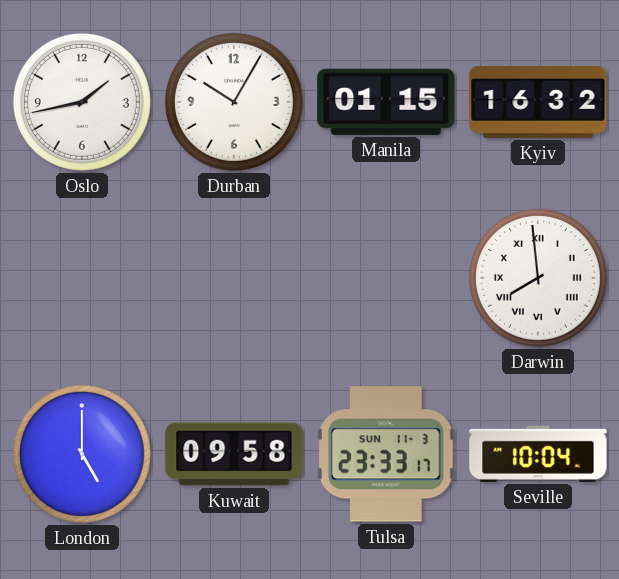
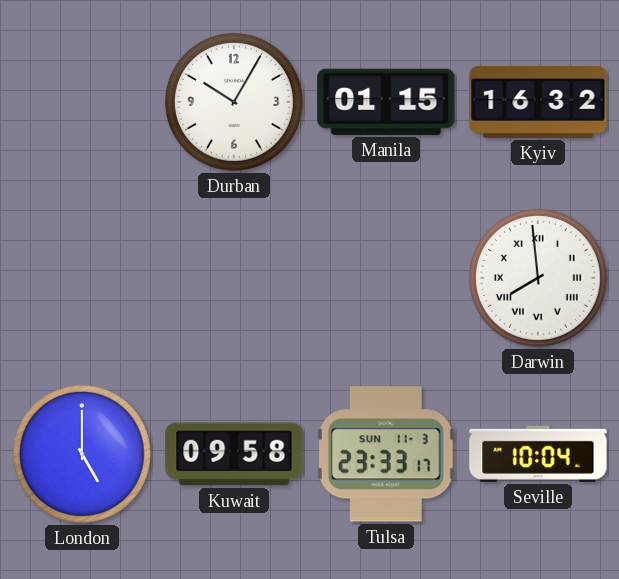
Oslo: 1:43 -> none
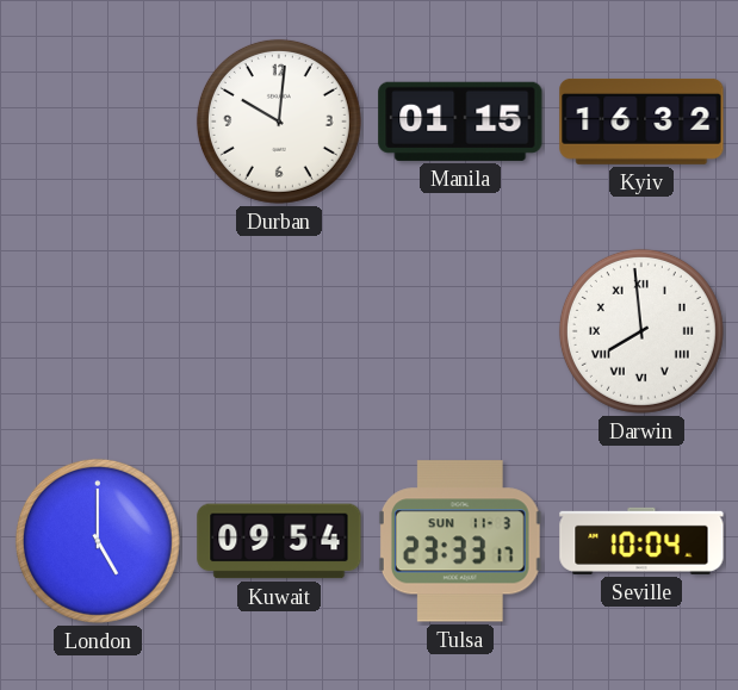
Durban: 10:05 -> 10:01
Kuwait: 09:58 -> 09:54
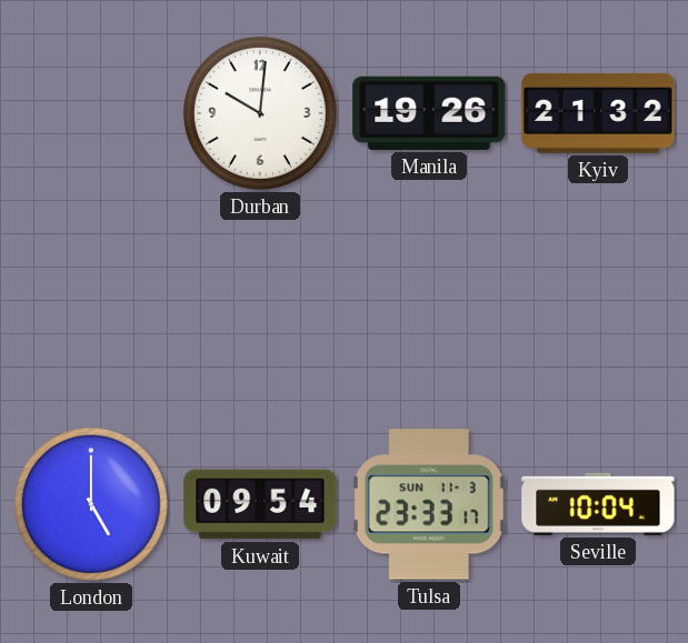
Manila: 01:15 -> 19:26
Kyiv: 16:32 -> 21:32
Darwin: 7:59 -> none
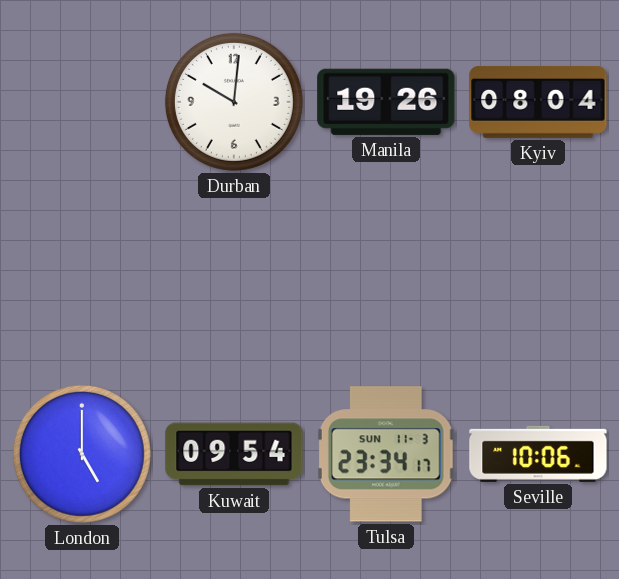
Kyiv: 21:32 -> 08:04
Tulsa: 23:33 -> 23:34
Seville: 10:04 -> 10:06
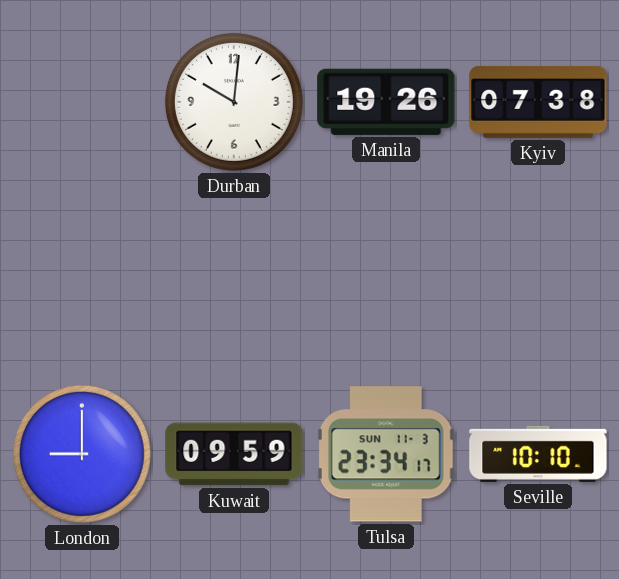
Kyiv: 08:04 -> 07:38
London: 5:00 -> 9:00
Kuwait: 09:54 -> 09:59
Seville: 10:06 -> 10:10
